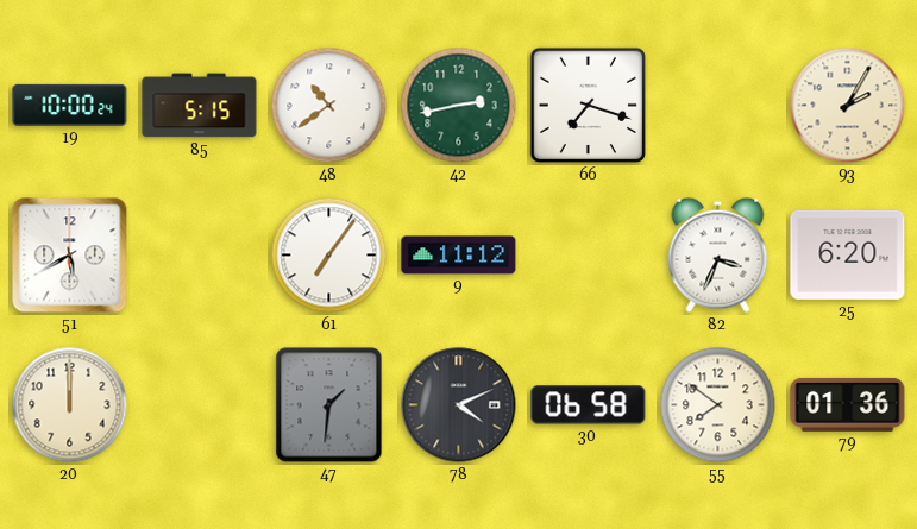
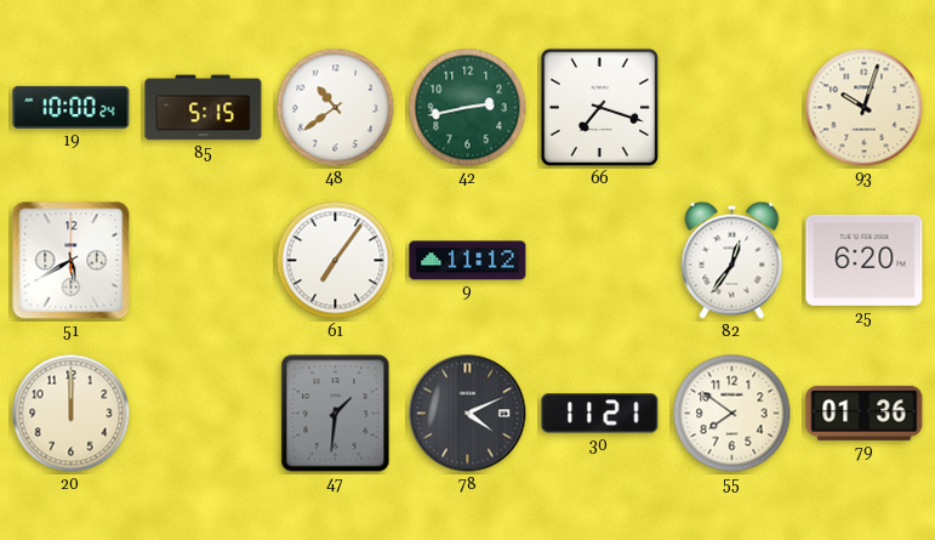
93: 2:05 -> 10:03
82: 3:34 -> 12:36
30: 06:58 -> 11:21
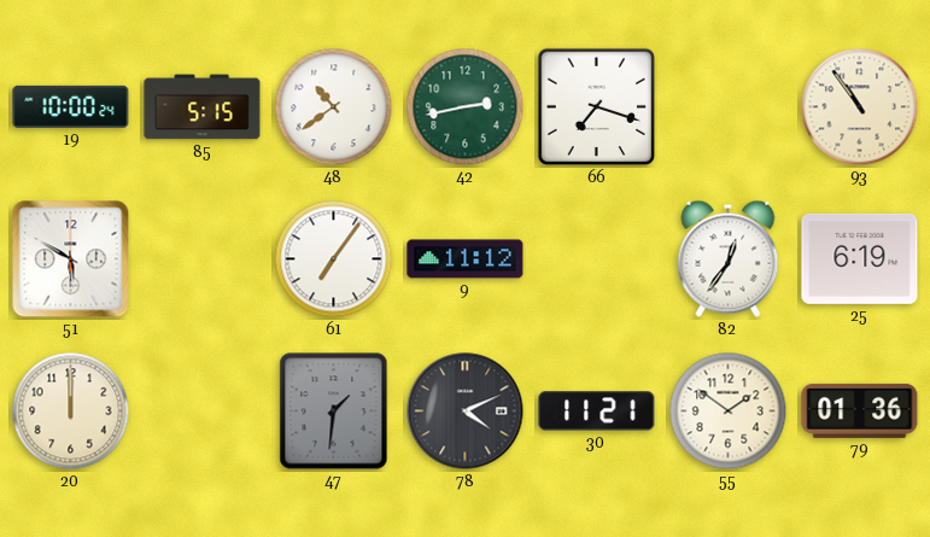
93: 10:03 -> 10:54
51: 5:40 -> 5:50
25: 6:20 -> 6:19
55: 7:51 -> 1:51
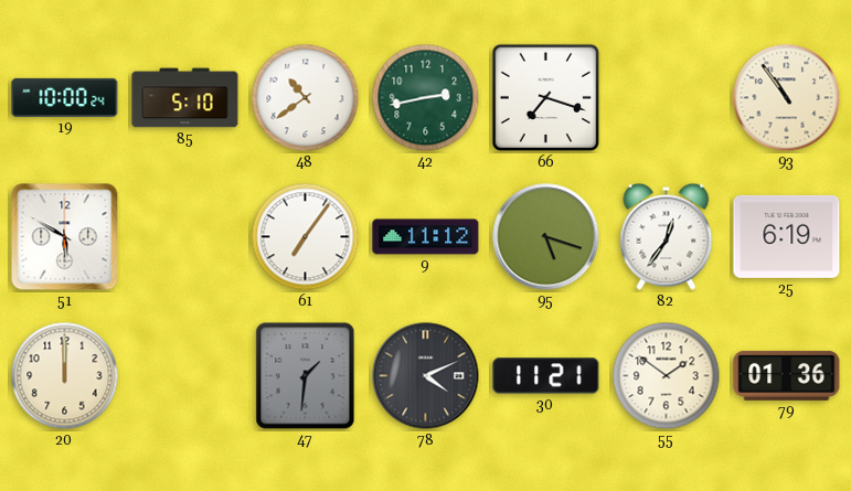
85: 5:15 -> 5:10
95: none -> 5:18
